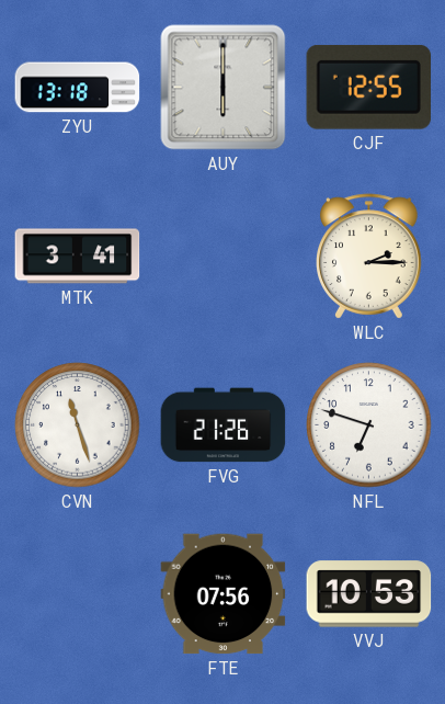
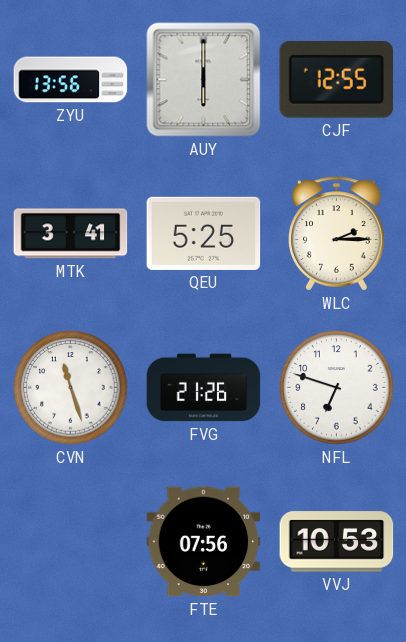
ZYU: 13:18 -> 13:56
QEU: none -> 5:25
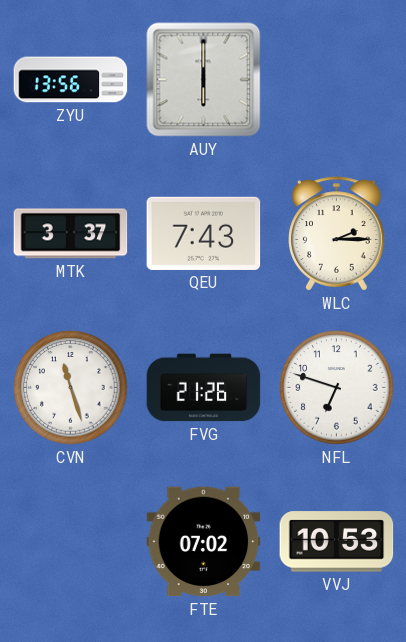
CJF: 12:55 -> none
MTK: 3:41 -> 3:37
QEU: 5:25 -> 7:43
FTE: 07:56 -> 07:02
